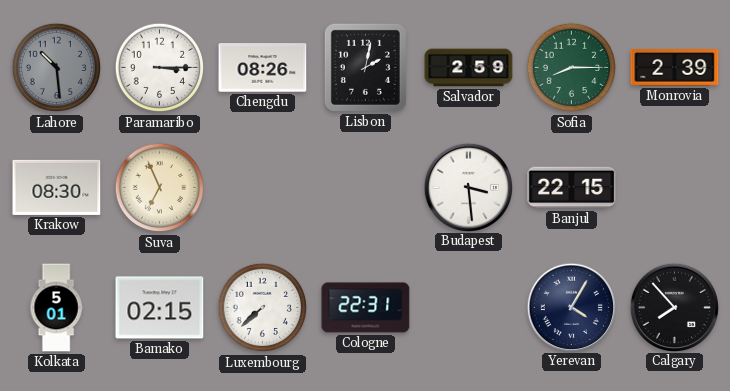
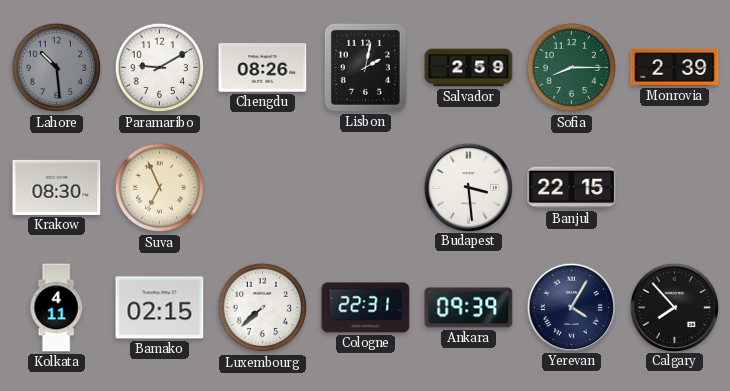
Paramaribo: 3:15 -> 9:10
Kolkata: 5:01 -> 4:11
Ankara: none -> 09:39
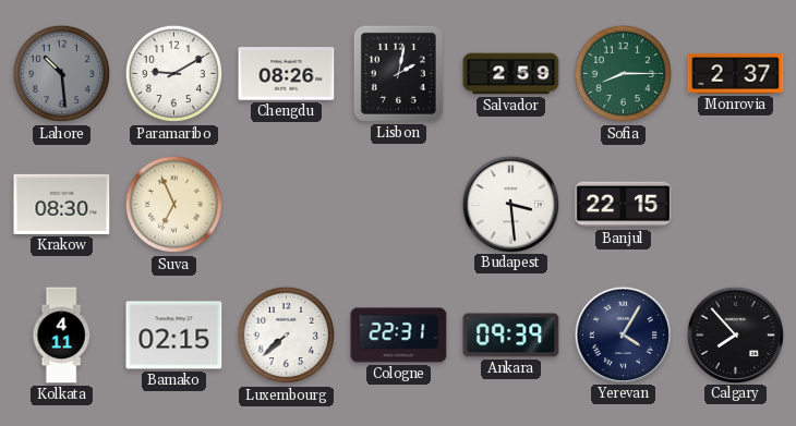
Monrovia: 2:39 -> 2:37
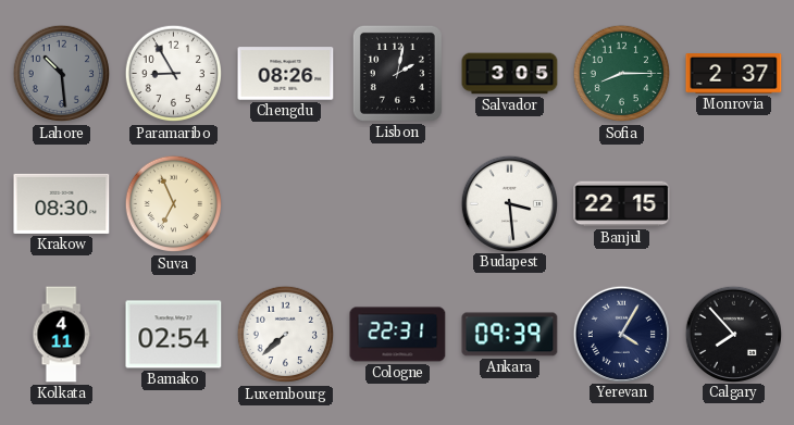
Paramaribo: 9:10 -> 8:55
Salvador: 2:59 -> 3:05
Bamako: 02:15 -> 02:54
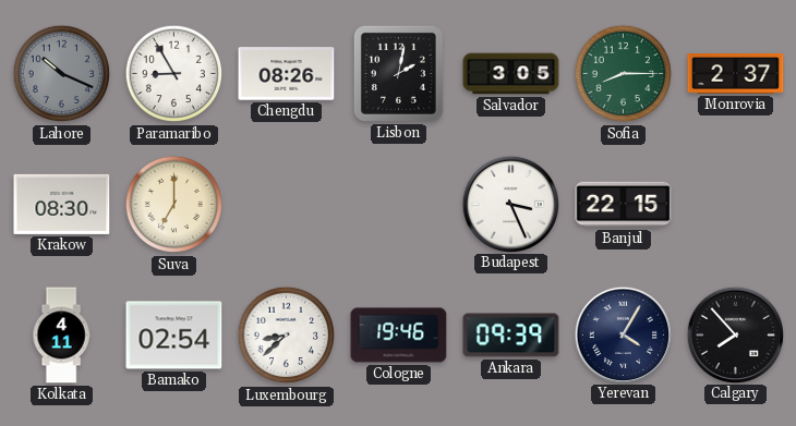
Lahore: 10:29 -> 10:19
Suva: 6:56 -> 7:00
Budapest: 3:29 -> 3:26
Luxembourg: 7:38 -> 8:38
Cologne: 22:31 -> 19:46
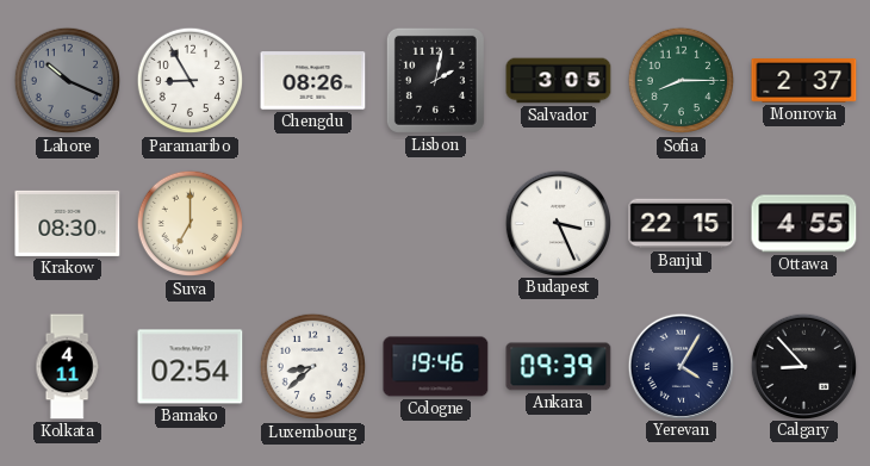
Ottawa: none -> 4:55
Calgary: 7:53 -> 8:53
